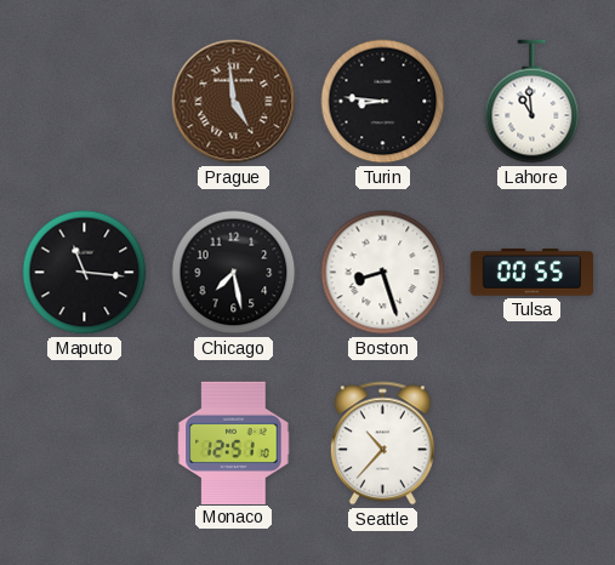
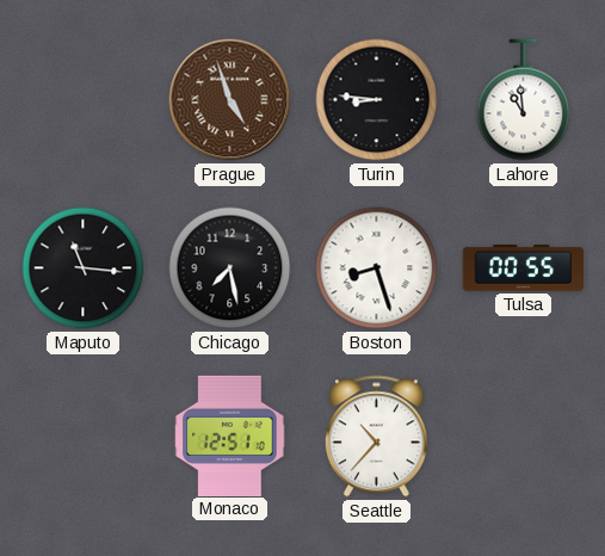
Prague: 4:59 -> 4:57
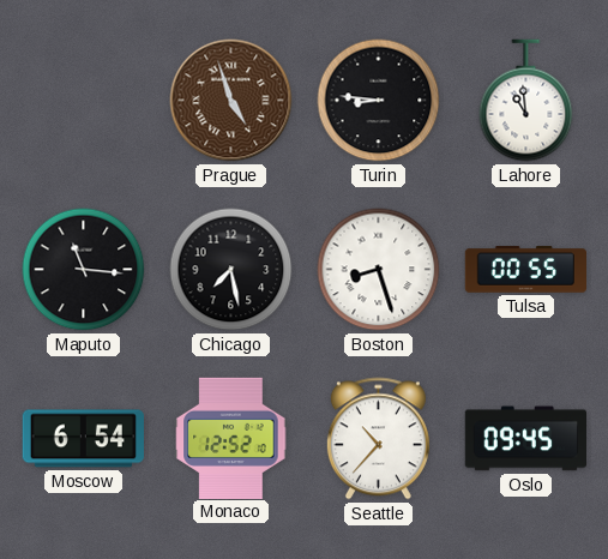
Moscow: none -> 6:54
Monaco: 12:51 -> 12:52
Oslo: none -> 09:45
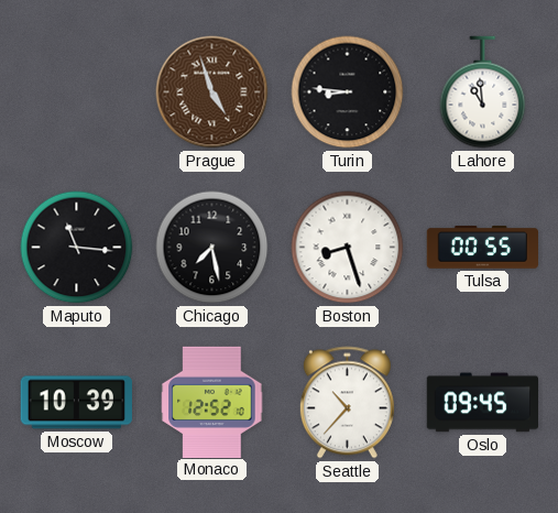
Moscow: 6:54 -> 10:39
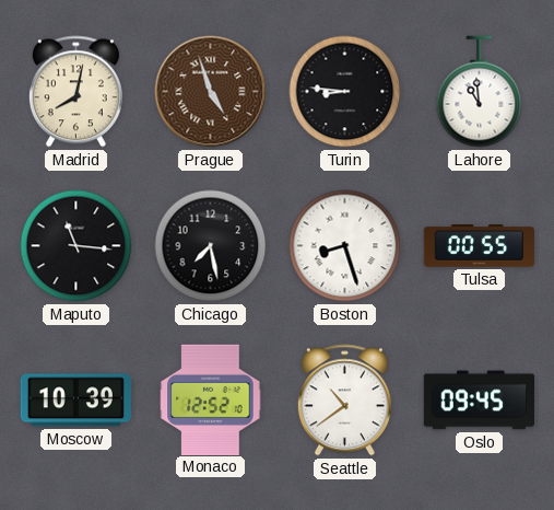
Madrid: none -> 8:02
Seattle: 10:37 -> 10:39
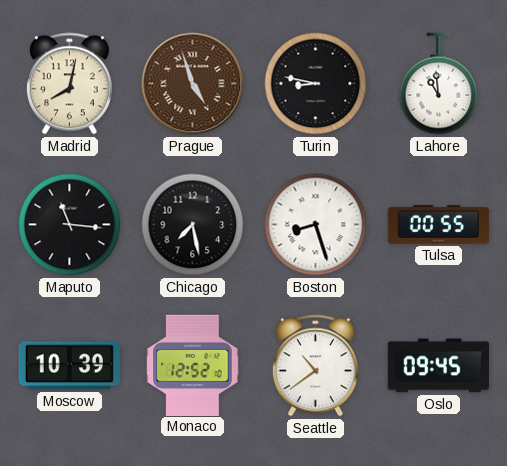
Turin: 8:46 -> 8:47
